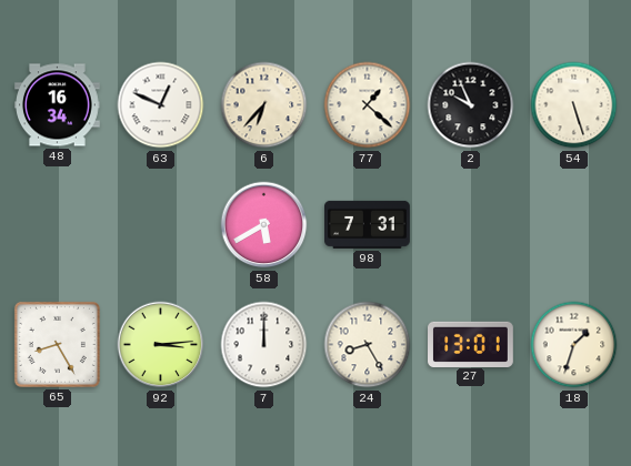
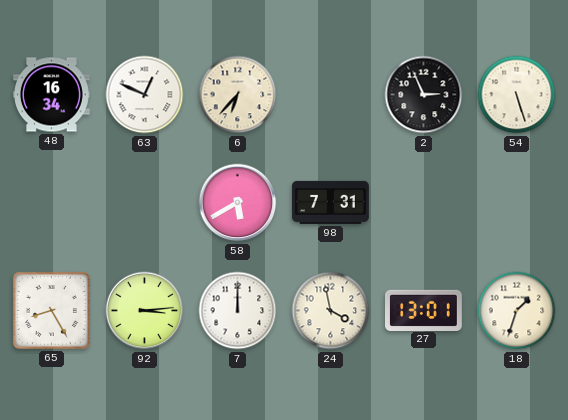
77: 1:22 -> none
2: 9:56 -> 2:56
24: 8:25 -> 3:58
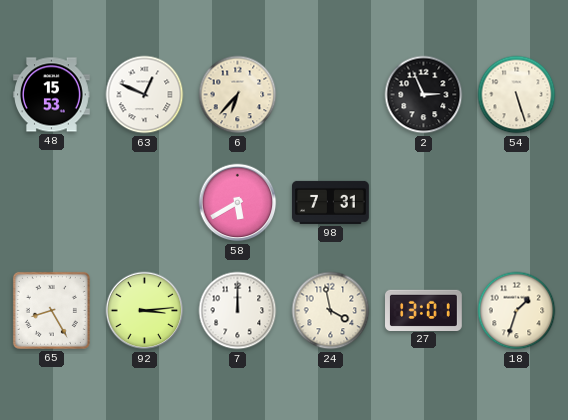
48: 16:34 -> 15:53
